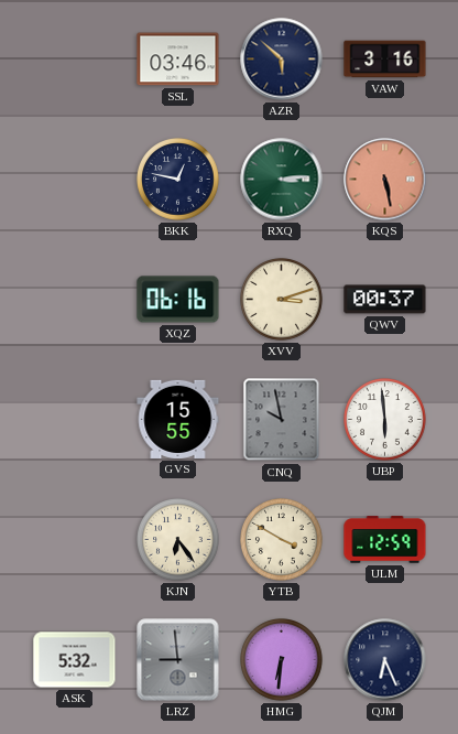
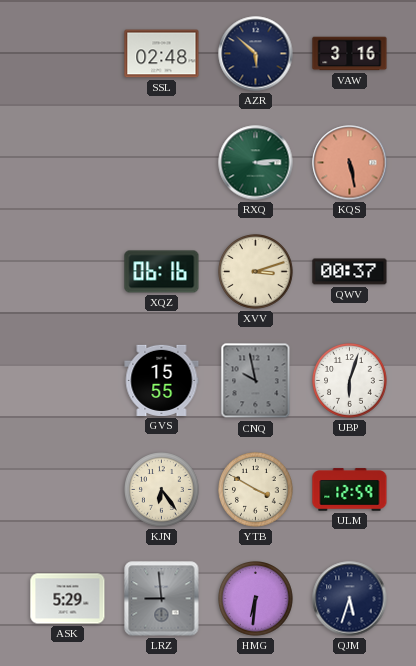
SSL: 03:46 -> 02:48
BKK: 12:47 -> none
UBP: 5:59 -> 6:03
ASK: 5:32 -> 5:29
QJM: 6:26 -> 5:33
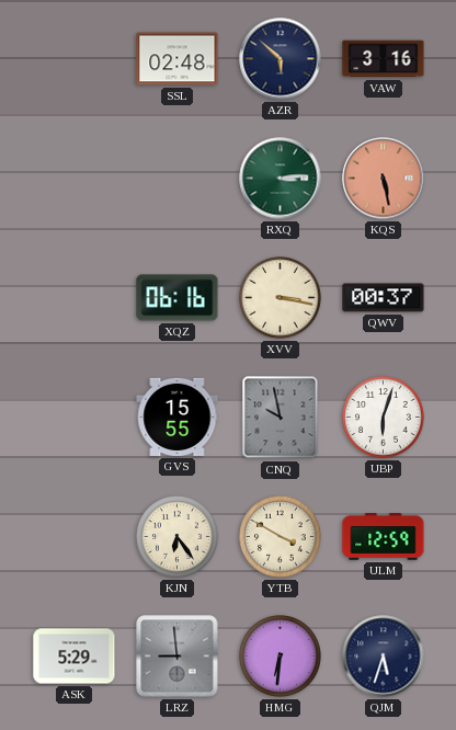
XVV: 3:12 -> 3:17
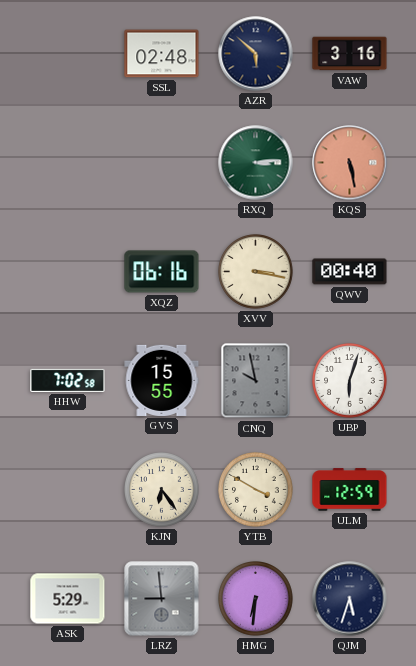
QWV: 00:37 -> 00:40
HHW: none -> 7:02
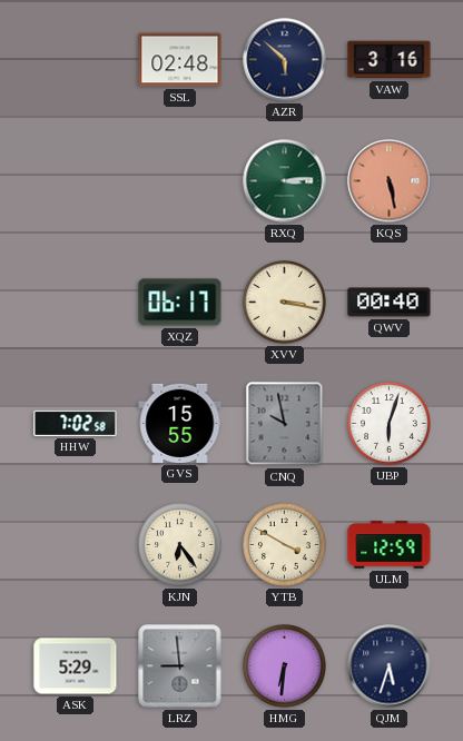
XQZ: 06:16 -> 06:17
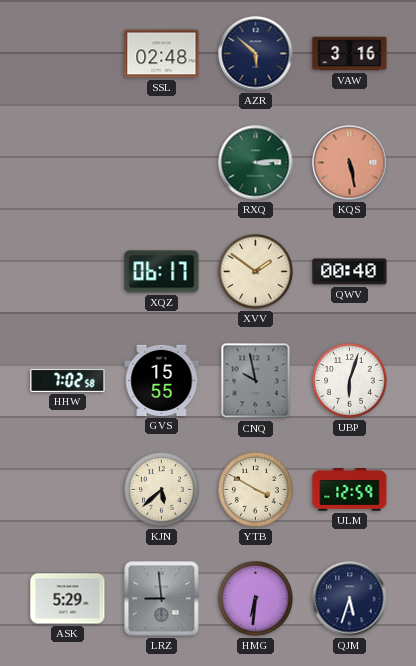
XVV: 3:17 -> 1:51
KJN: 6:24 -> 5:38
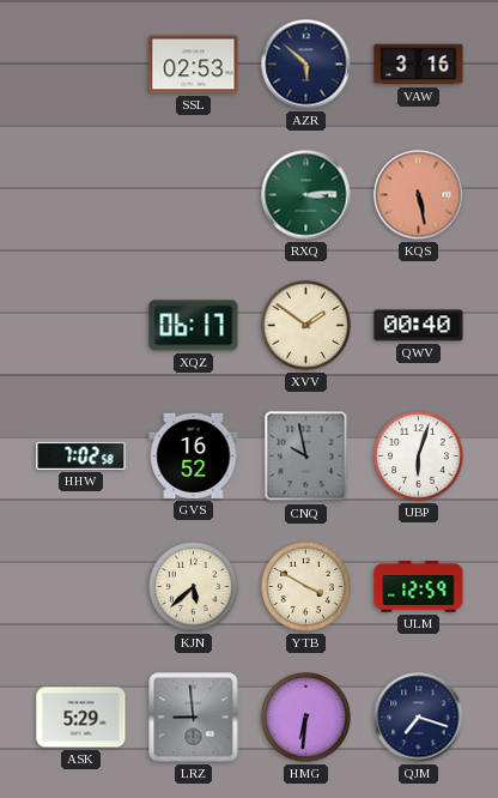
SSL: 02:48 -> 02:53
GVS: 15:55 -> 16:52
QJM: 5:33 -> 7:18
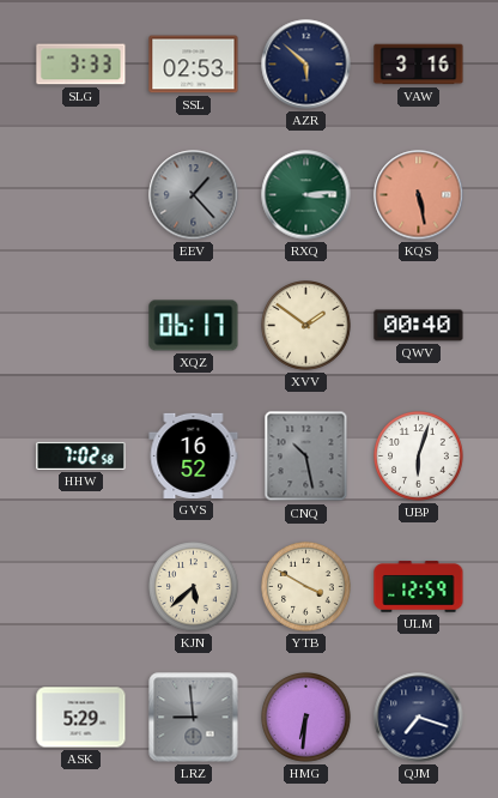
SLG: none -> 3:33
EEV: none -> 1:23
CNQ: 9:58 -> 10:28
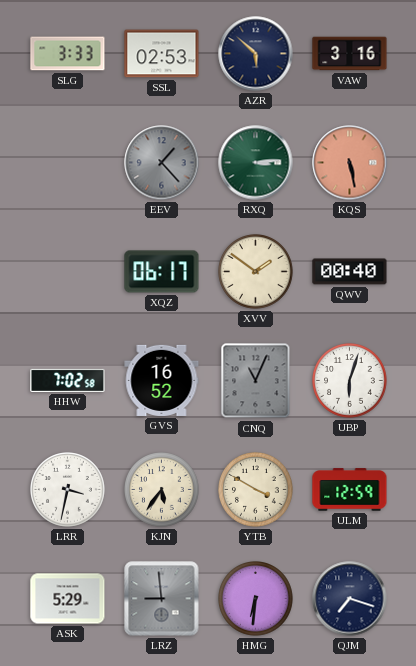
CNQ: 10:28 -> 11:04
LRR: none -> 3:32
KJN: 5:38 -> 5:36
